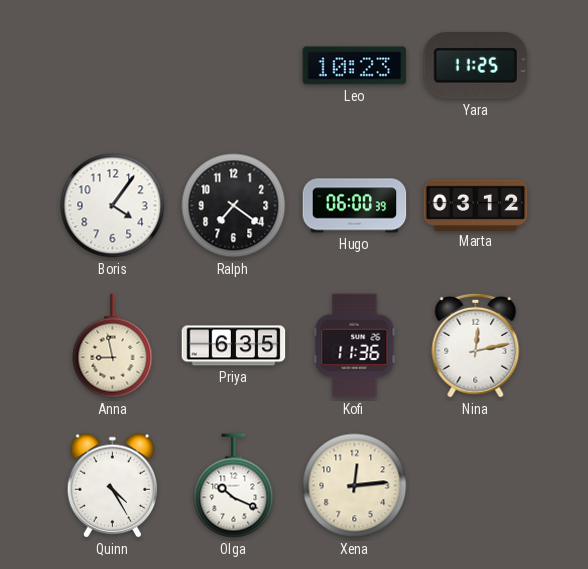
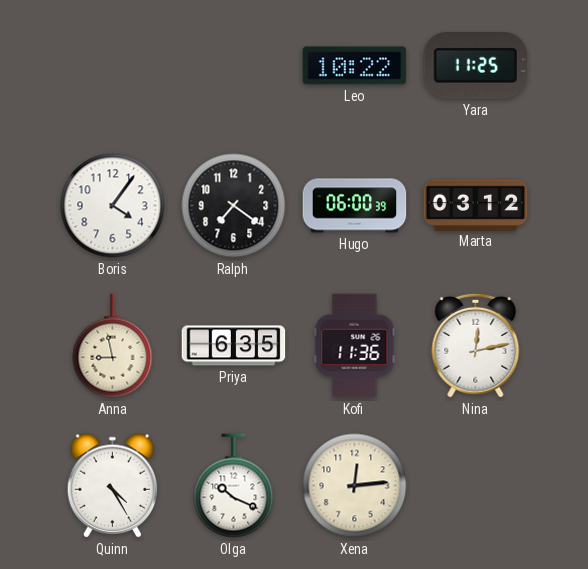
Leo: 10:23 -> 10:22
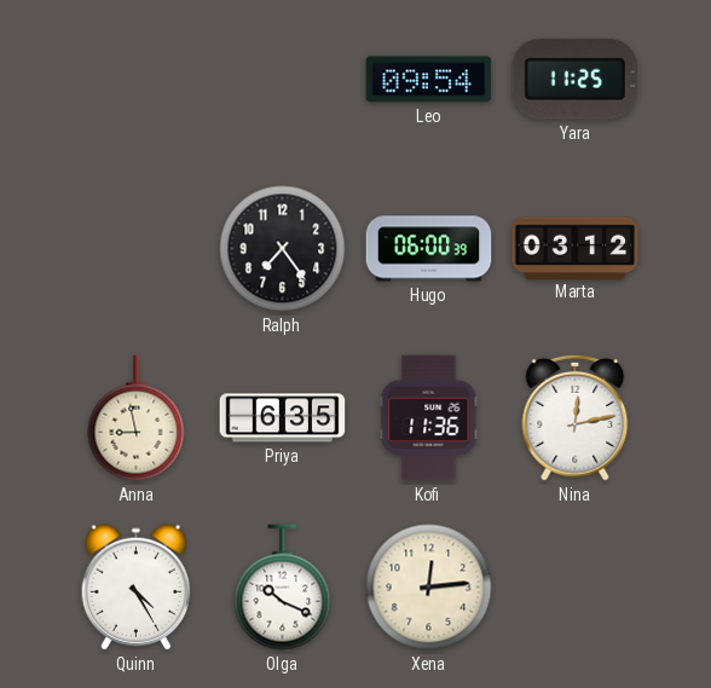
Leo: 10:22 -> 09:54
Boris: 4:06 -> none
Ralph: 7:21 -> 7:24
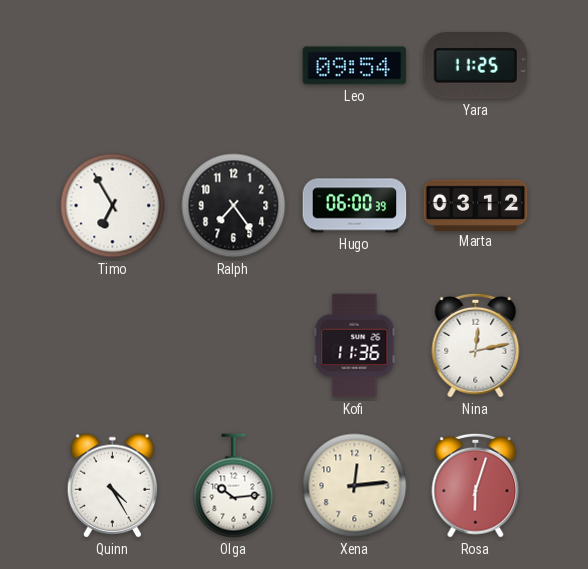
Timo: none -> 6:55
Anna: 8:58 -> none
Priya: 6:35 -> none
Olga: 10:19 -> 10:14
Rosa: none -> 6:03
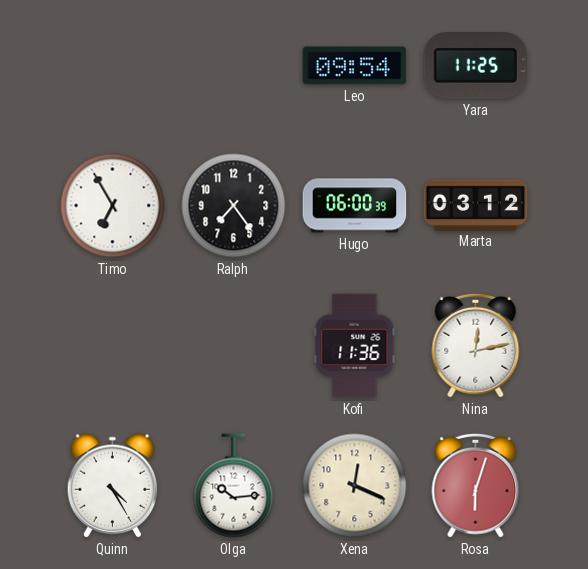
Xena: 12:14 -> 12:19
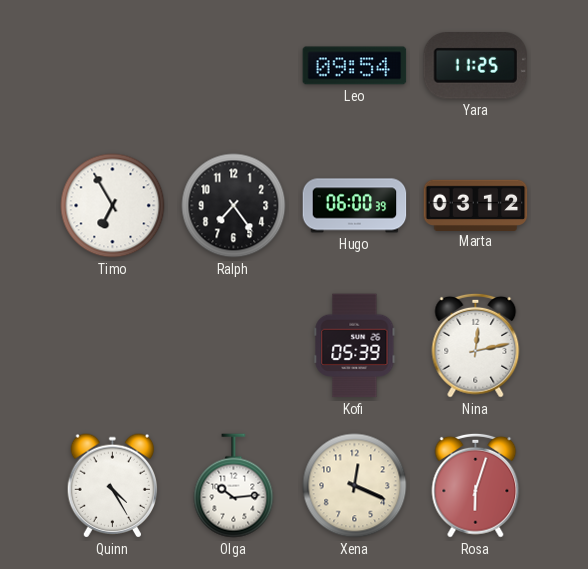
Kofi: 11:36 -> 05:39
